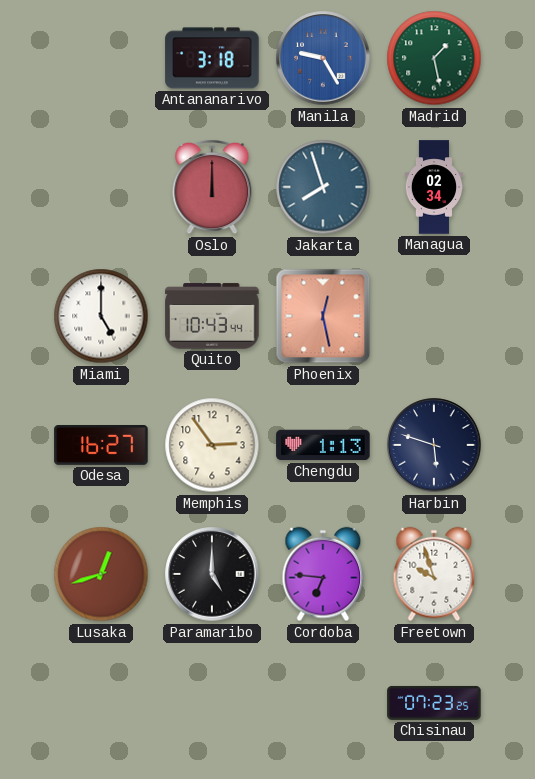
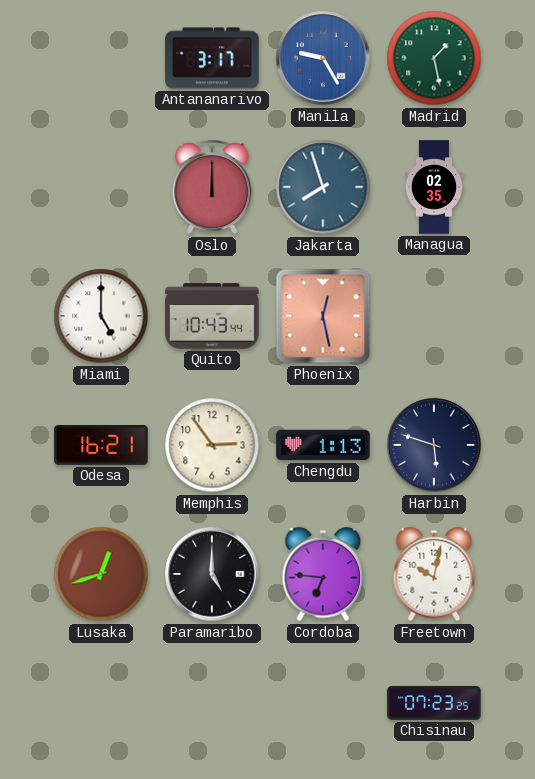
Antananarivo: 3:18 -> 3:17
Managua: 02:34 -> 02:35
Odesa: 16:27 -> 16:21
Freetown: 9:57 -> 10:02
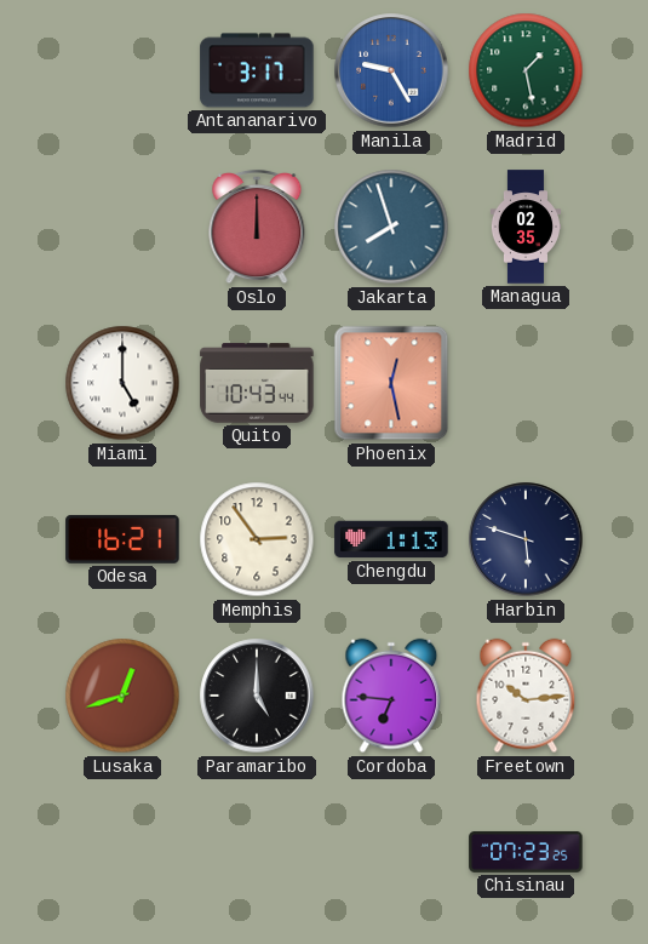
Freetown: 10:02 -> 10:14
